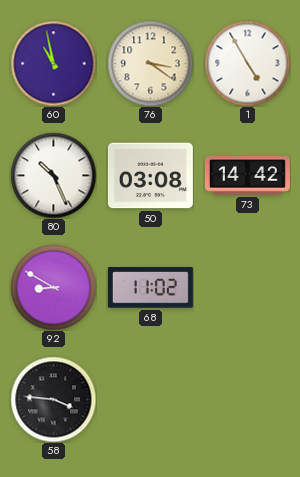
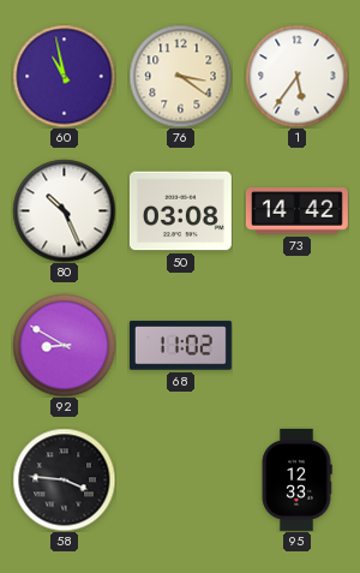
1: 4:55 -> 5:36
95: none -> 12:33
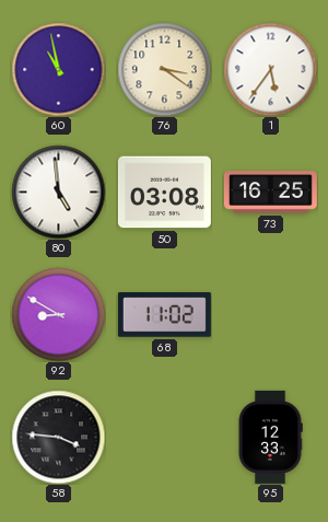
80: 10:26 -> 4:59
73: 14:42 -> 16:25
